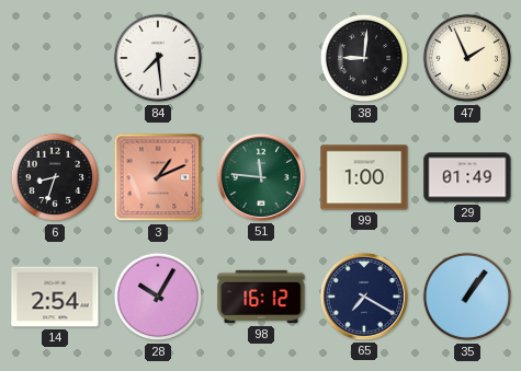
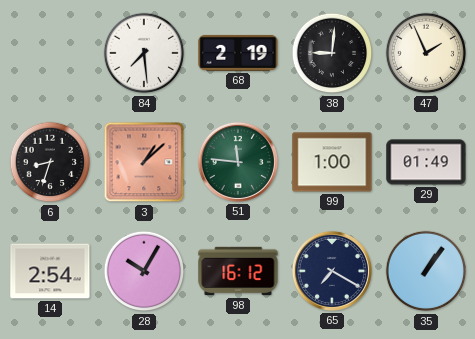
68: none -> 2:19
3: 1:11 -> 1:08
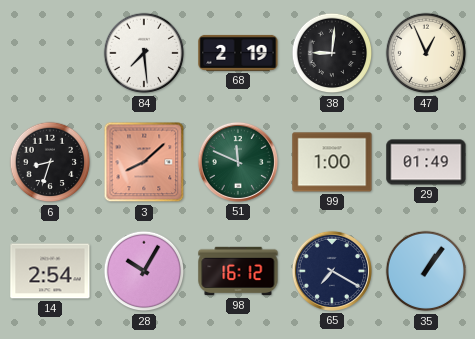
47: 1:56 -> 12:56
3: 1:08 -> 8:08
51: 11:46 -> 11:49
